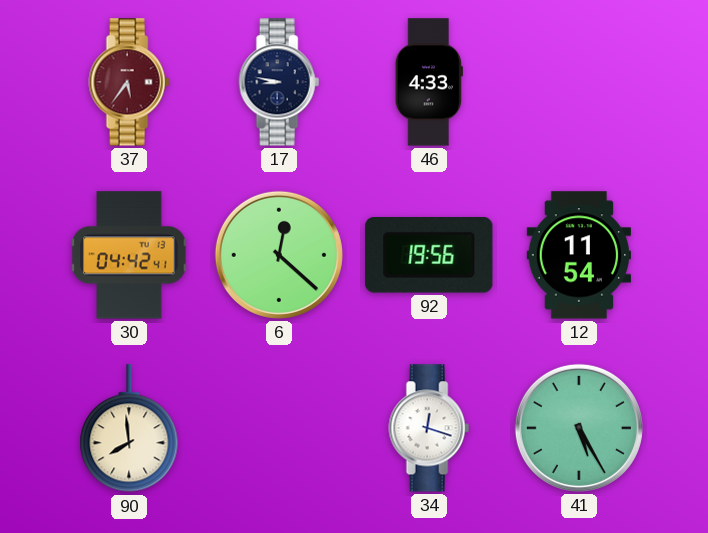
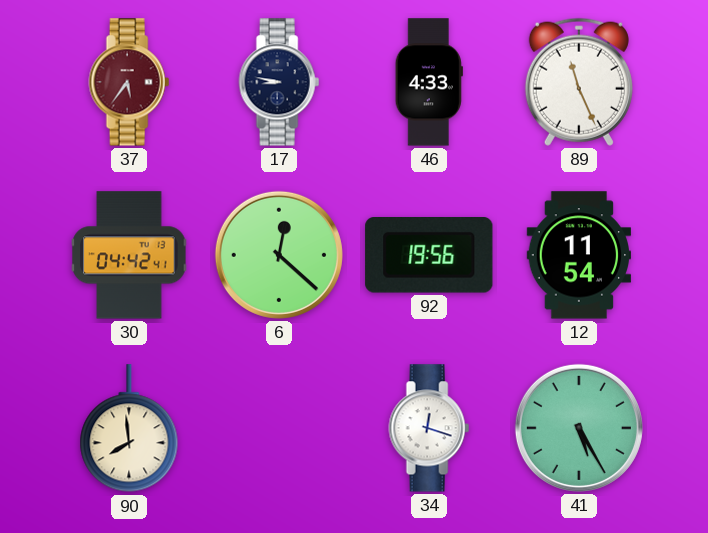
89: none -> 11:26
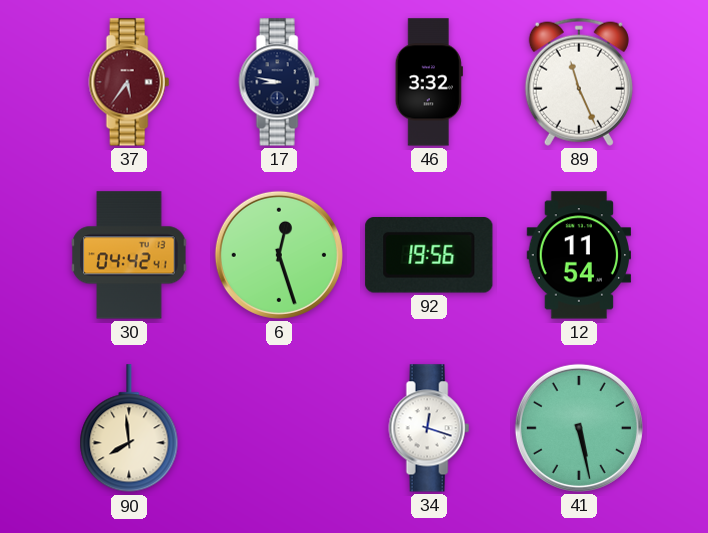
46: 4:33 -> 3:32
6: 12:22 -> 12:27
41: 5:25 -> 5:28
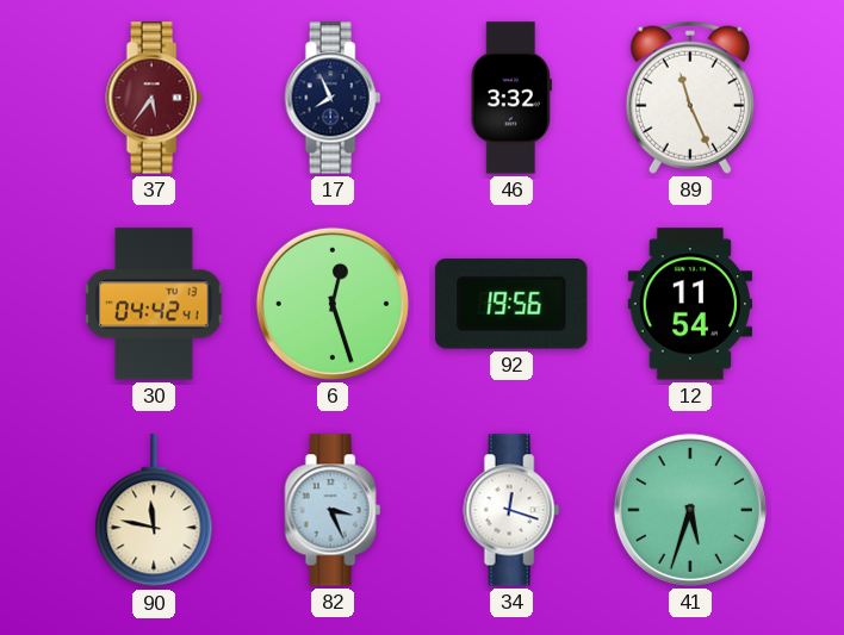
17: 8:47 -> 7:56
90: 7:59 -> 11:47
82: none -> 3:26
41: 5:28 -> 5:33
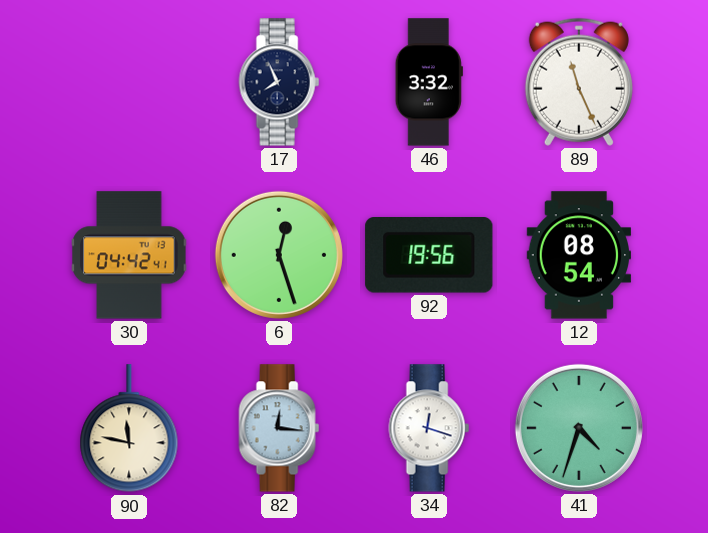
37: 5:36 -> none
12: 11:54 -> 08:54
82: 3:26 -> 12:16
41: 5:33 -> 4:33
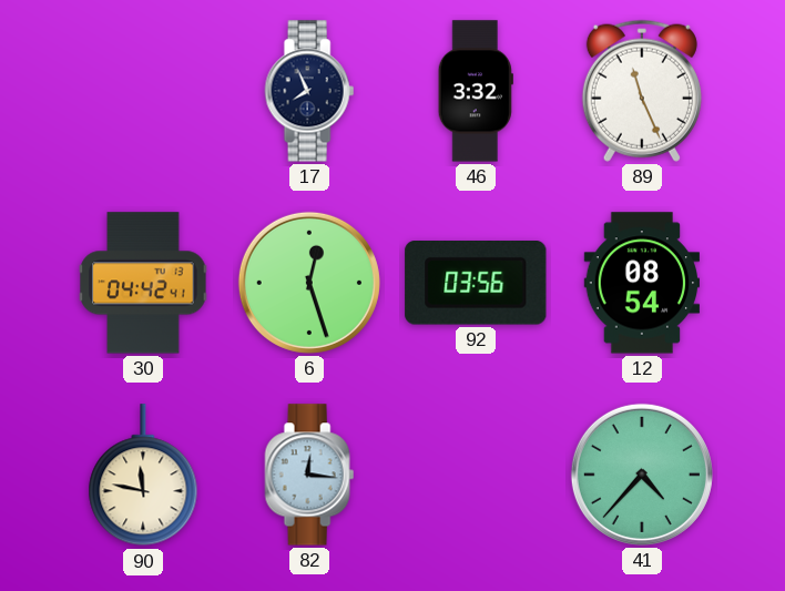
92: 19:56 -> 03:56
34: 12:18 -> none
41: 4:33 -> 4:37
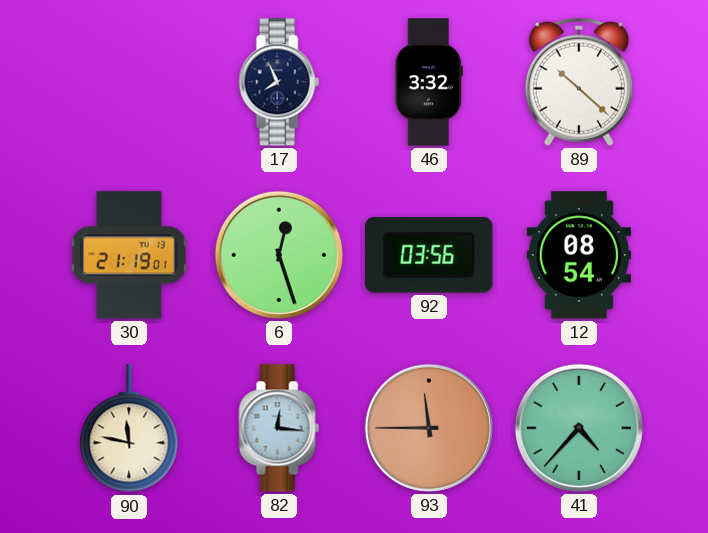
89: 11:26 -> 10:22
30: 04:42 -> 21:19
93: none -> 11:45
